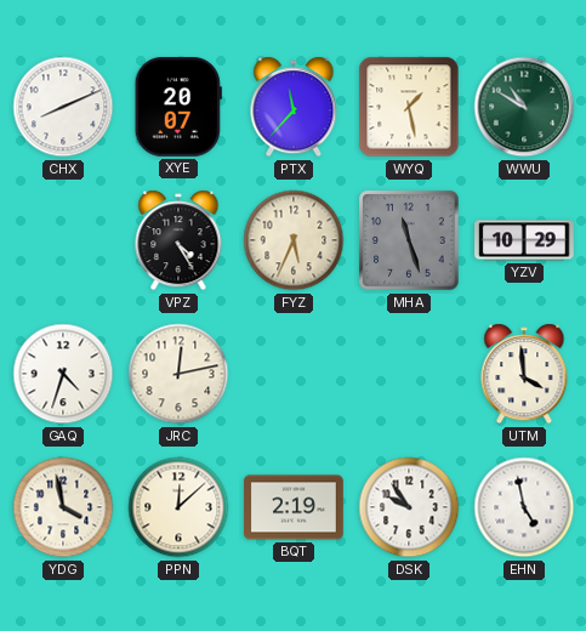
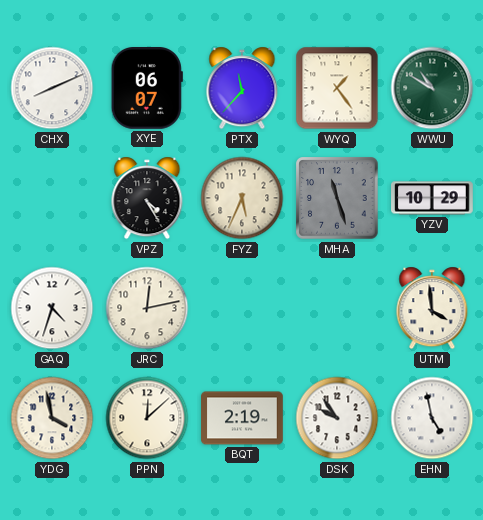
XYE: 20:07 -> 06:07
WYQ: 1:28 -> 1:24
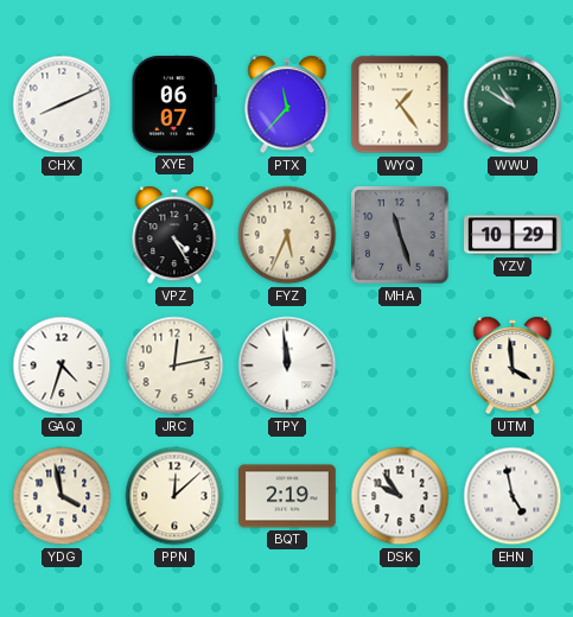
TPY: none -> 11:59
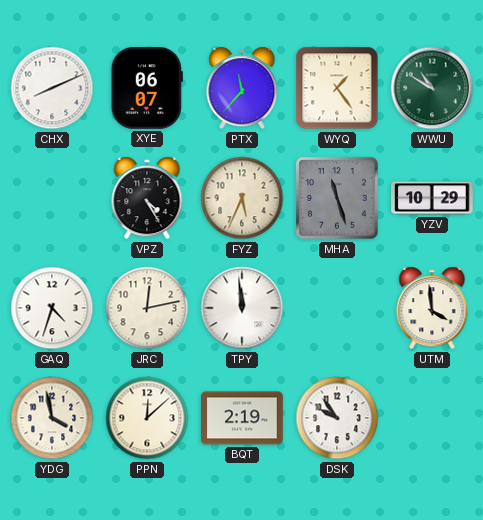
EHN: 4:58 -> none
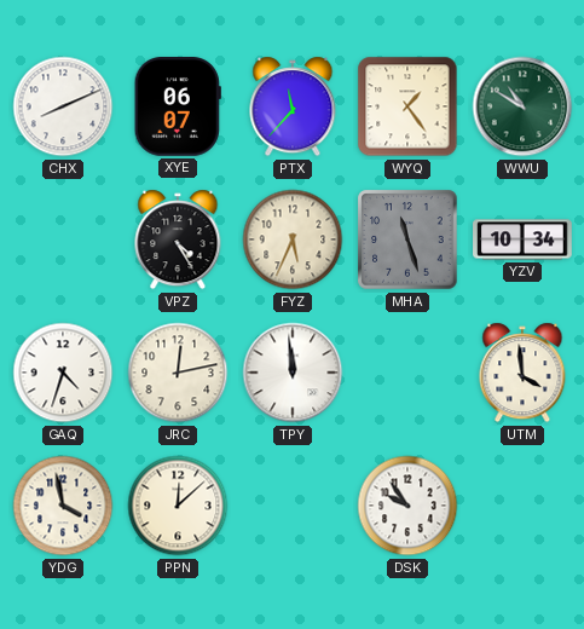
YZV: 10:29 -> 10:34
BQT: 2:19 -> none
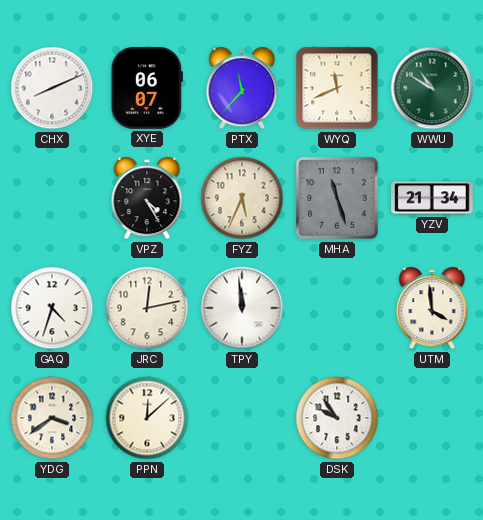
WYQ: 1:24 -> 11:41
YZV: 10:34 -> 21:34
YDG: 3:58 -> 3:39
